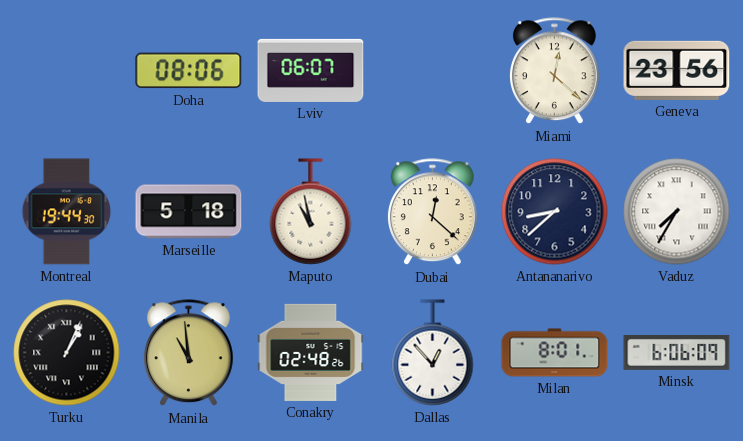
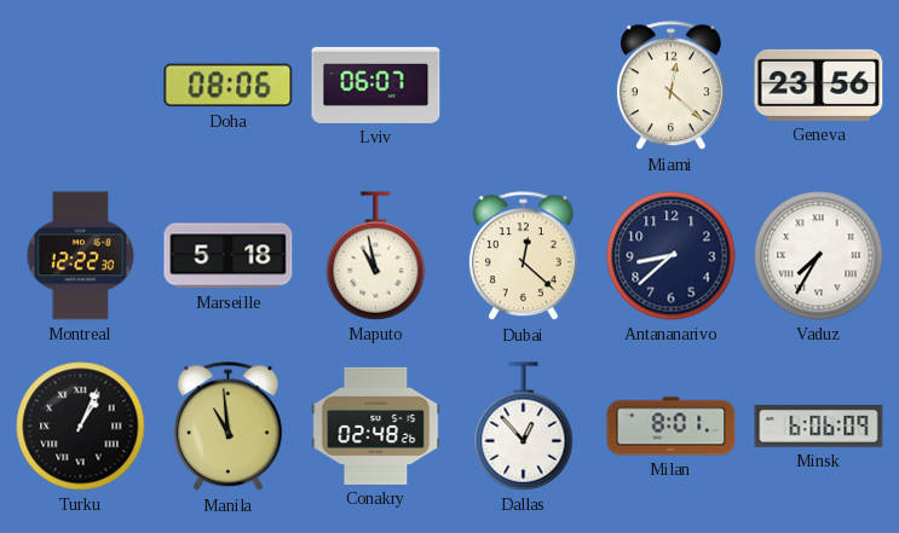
Montreal: 19:44 -> 12:22
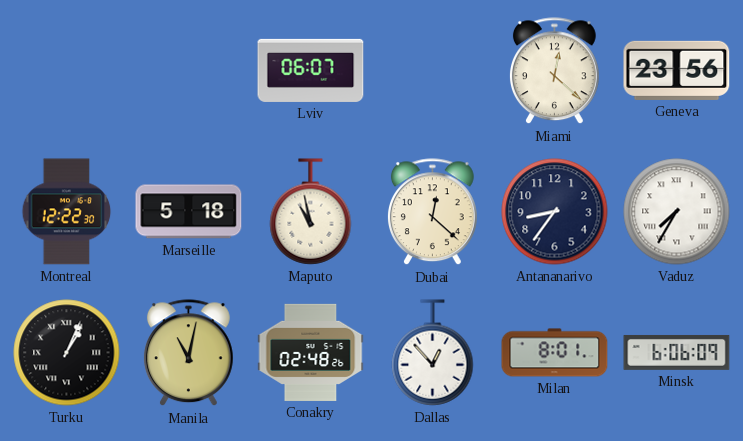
Doha: 08:06 -> none
Antananarivo: 8:38 -> 8:36
Manila: 10:59 -> 11:02
